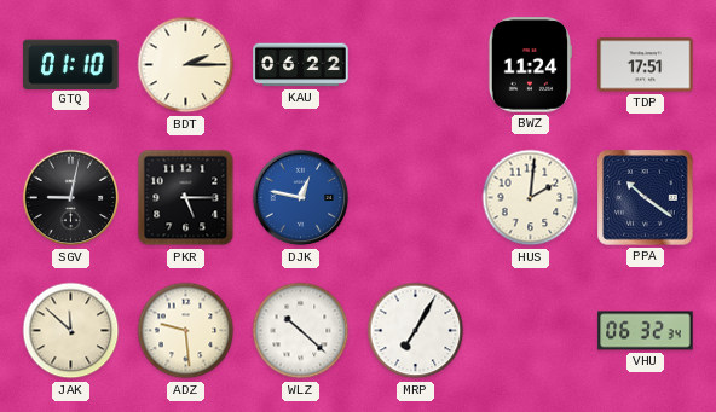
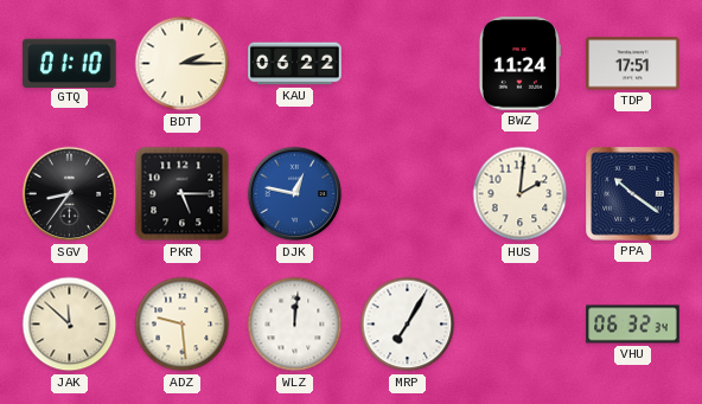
SGV: 9:02 -> 8:36
WLZ: 10:22 -> 12:01
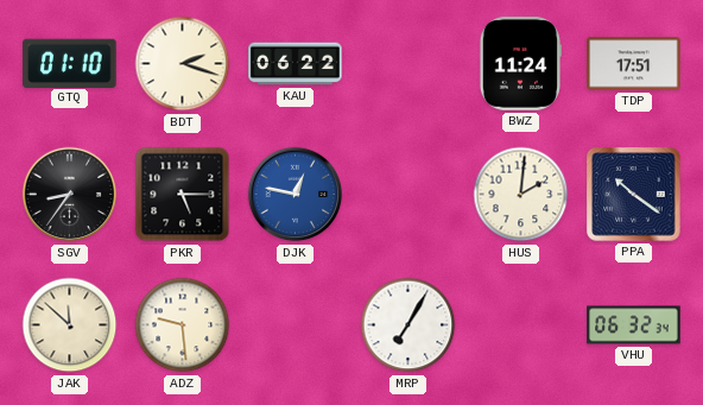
BDT: 2:15 -> 2:18
WLZ: 12:01 -> none
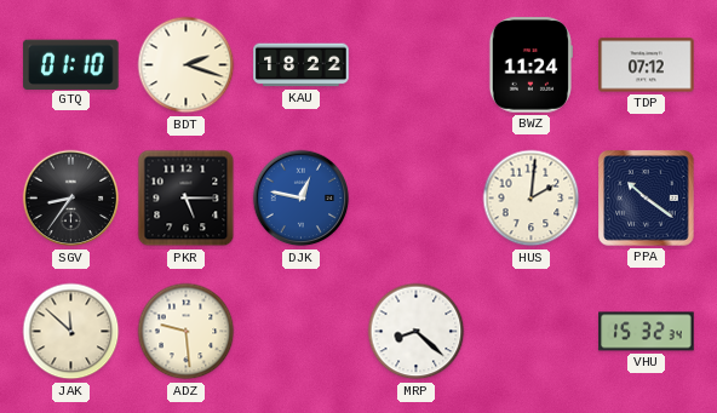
KAU: 06:22 -> 18:22
TDP: 17:51 -> 07:12
MRP: 7:05 -> 8:22
VHU: 06:32 -> 15:32
